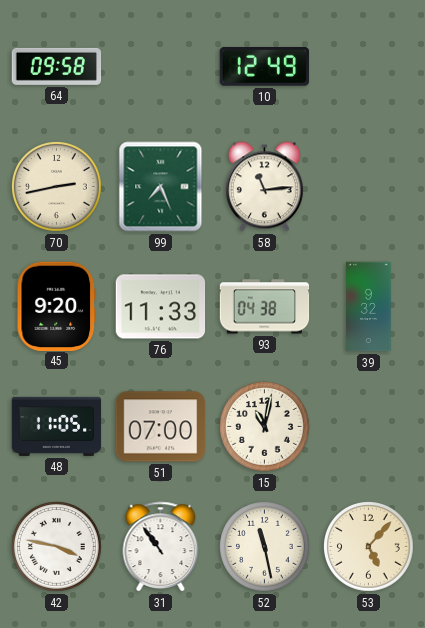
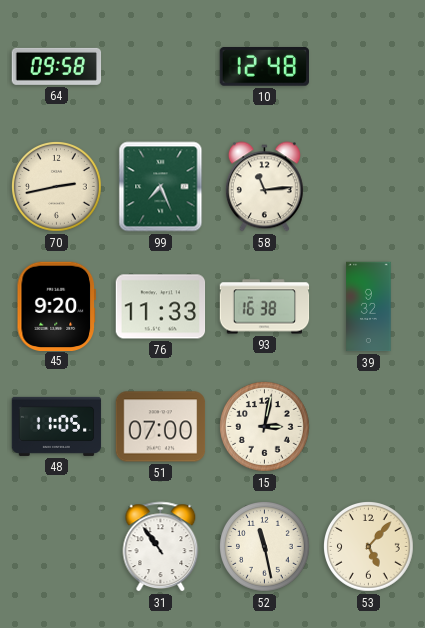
10: 12:49 -> 12:48
93: 04:38 -> 16:38
15: 11:02 -> 3:02
42: 3:47 -> none
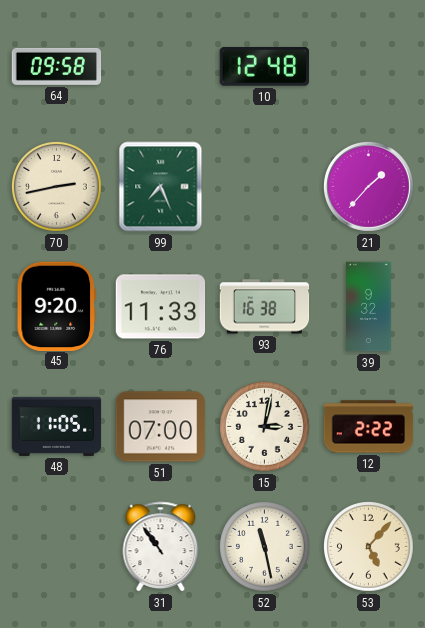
58: 11:14 -> none
21: none -> 1:37
12: none -> 2:22
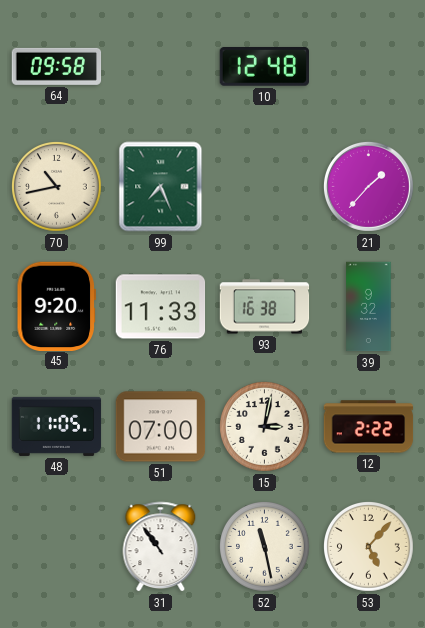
70: 2:43 -> 10:43
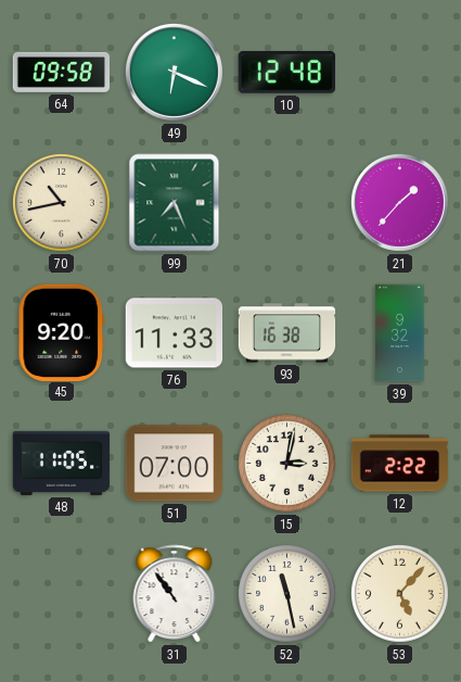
49: none -> 6:19
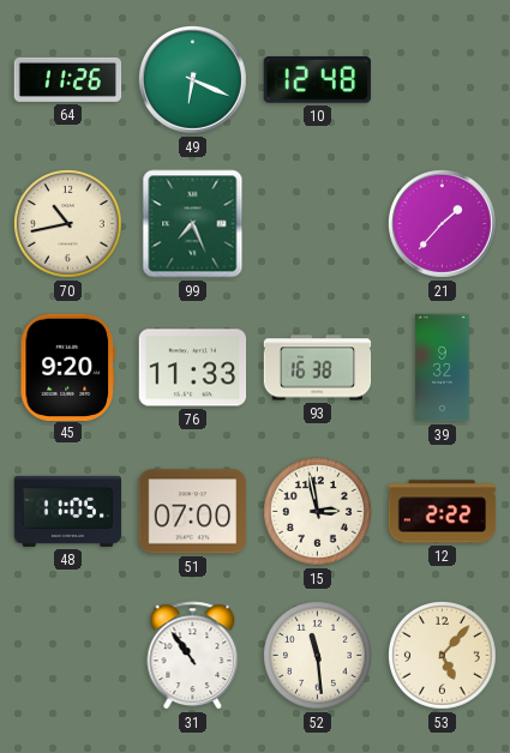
64: 09:58 -> 11:26
15: 3:02 -> 2:58
52: 11:28 -> 11:29
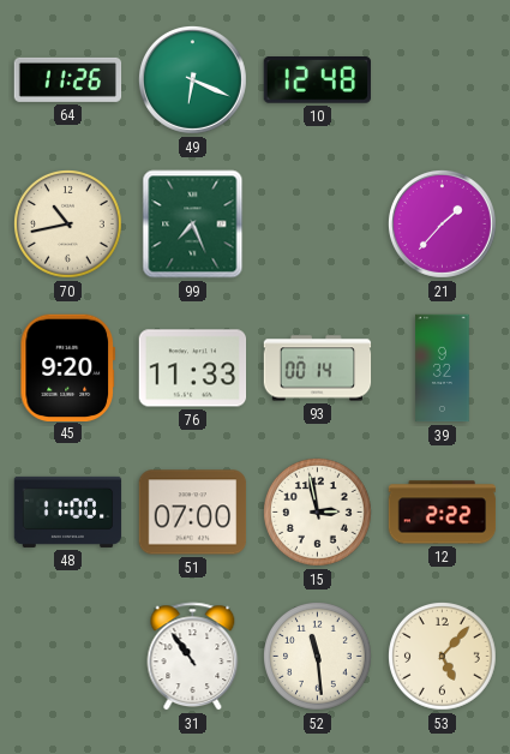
93: 16:38 -> 00:14
48: 11:05 -> 11:00
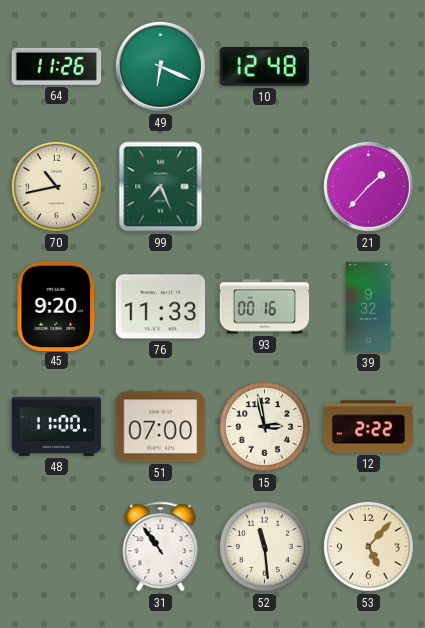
93: 00:14 -> 00:16
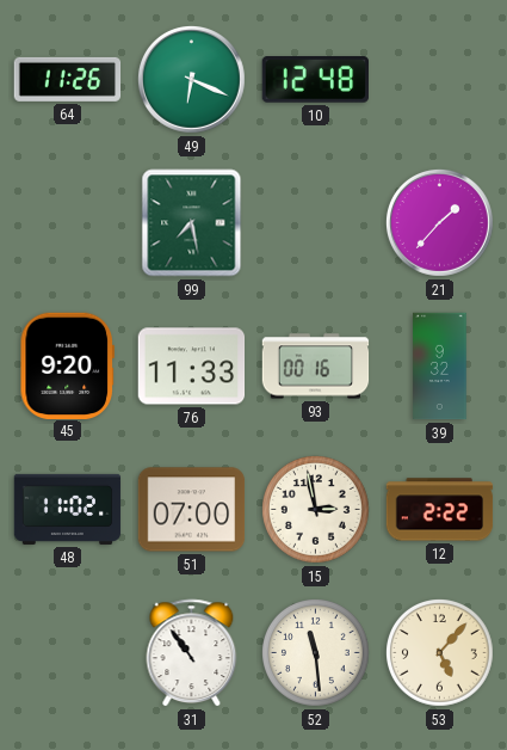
70: 10:43 -> none
99: 7:26 -> 7:28
48: 11:00 -> 11:02
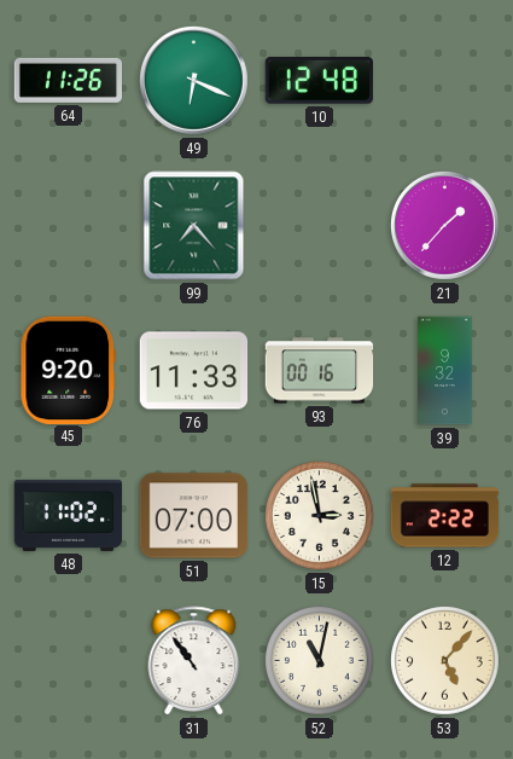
99: 7:28 -> 7:23
52: 11:29 -> 11:02
